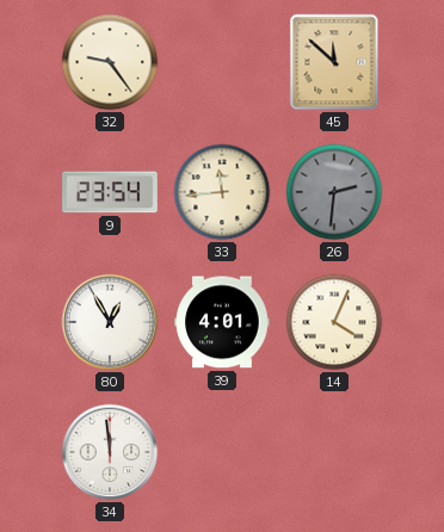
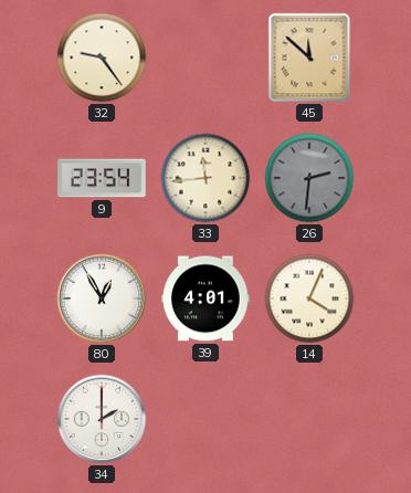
34: 11:59 -> 2:00
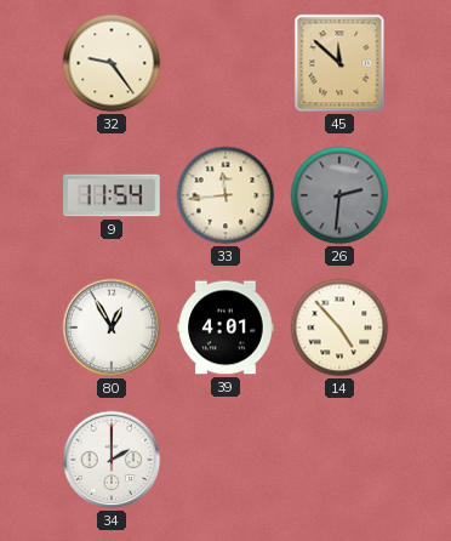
9: 23:54 -> 11:54
14: 4:04 -> 4:53
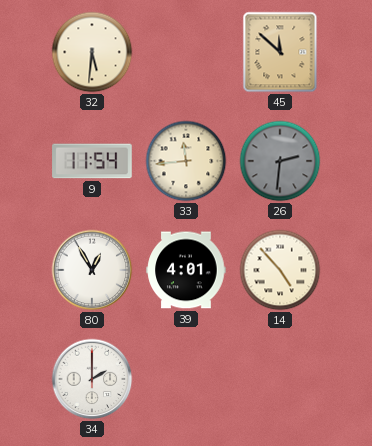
32: 9:24 -> 5:31
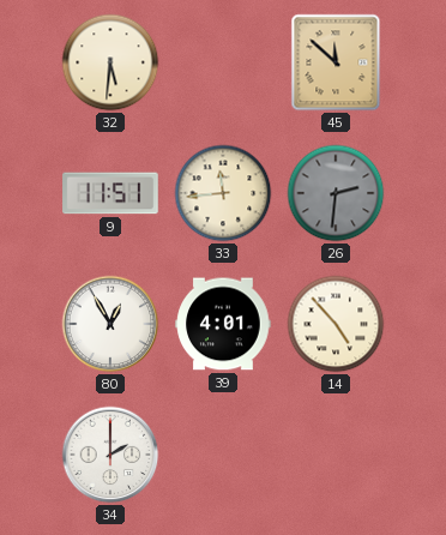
9: 11:54 -> 11:51
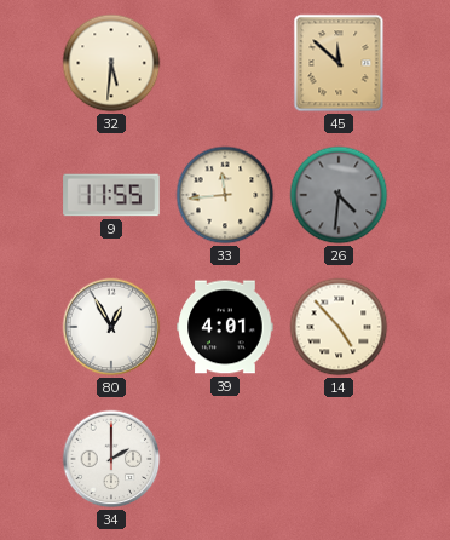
9: 11:51 -> 11:55
26: 2:31 -> 4:31
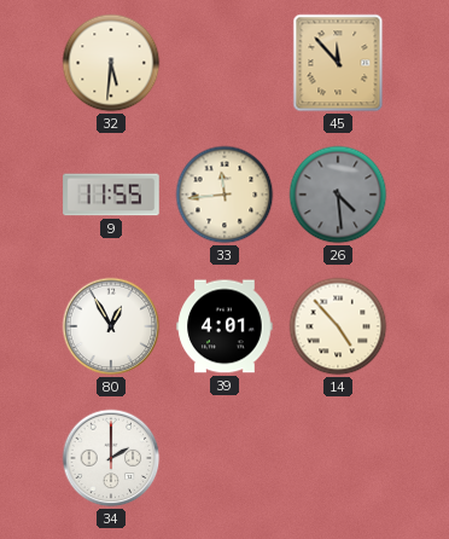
45: 11:52 -> 11:53
26: 4:31 -> 4:29
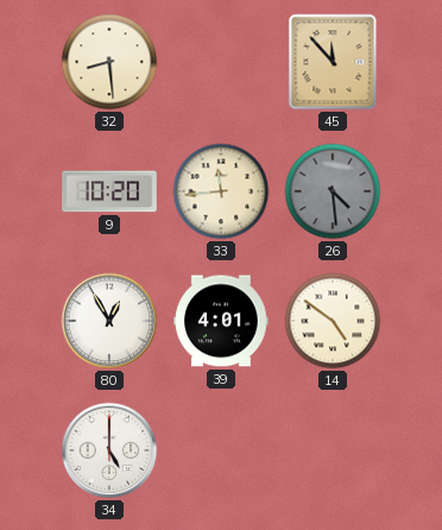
32: 5:31 -> 8:29
9: 11:55 -> 10:20
14: 4:53 -> 4:51
34: 2:00 -> 5:00
